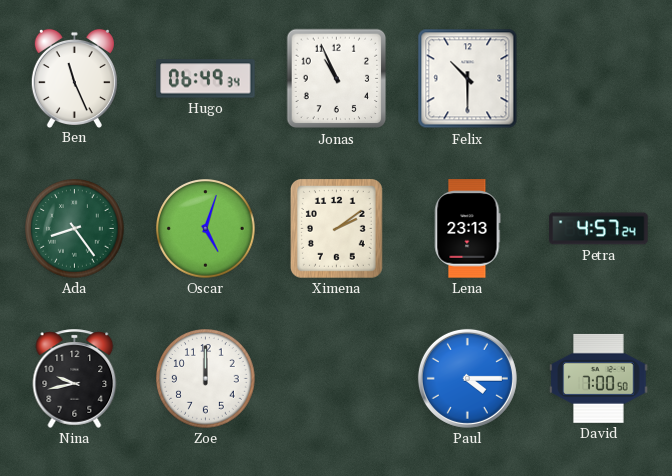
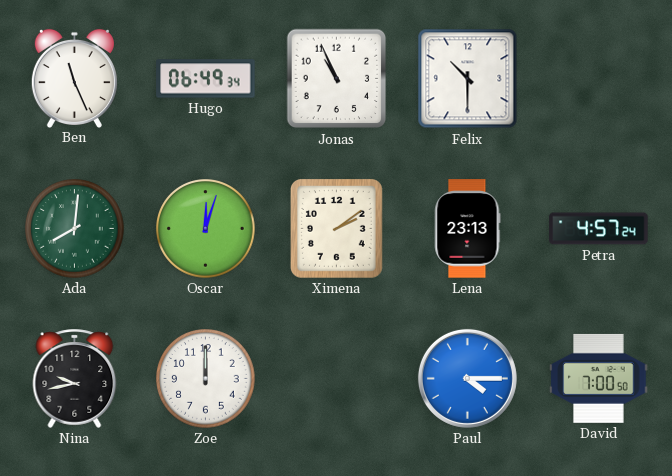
Ada: 8:24 -> 8:01
Oscar: 5:03 -> 12:03
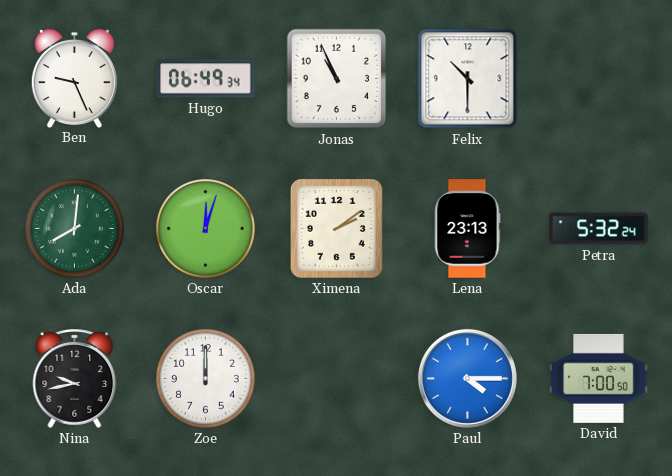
Ben: 11:26 -> 9:26
Petra: 4:57 -> 5:32
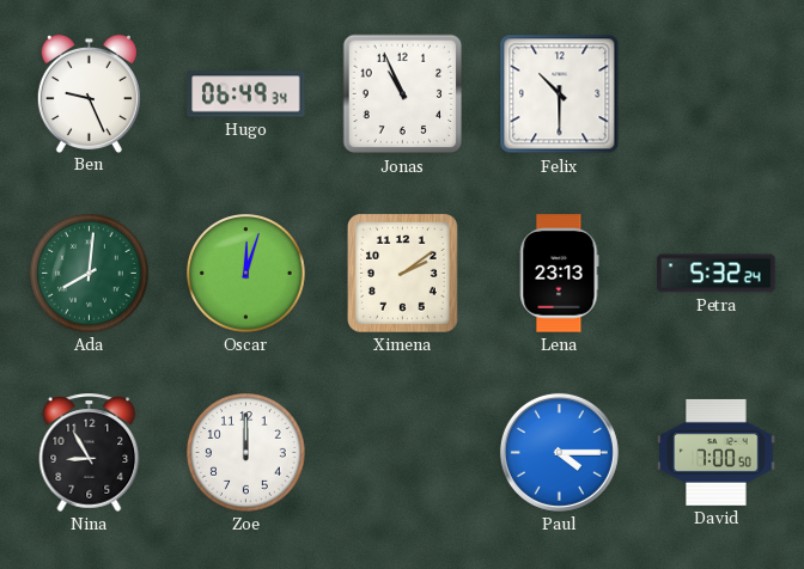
Nina: 9:43 -> 8:55
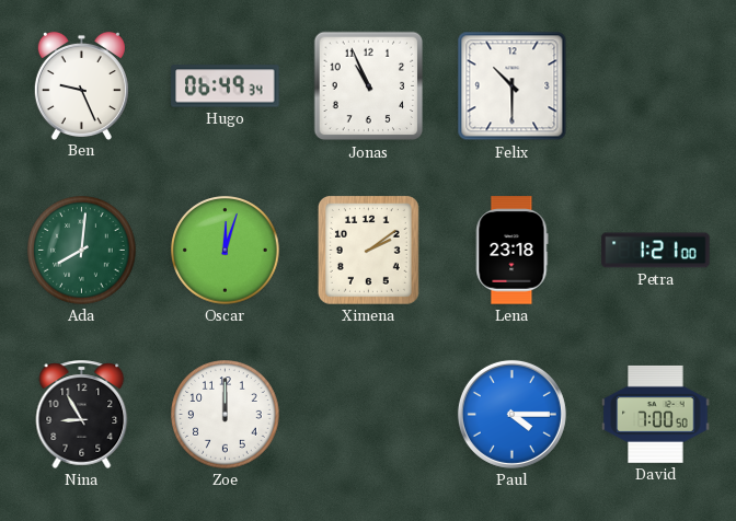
Lena: 23:13 -> 23:18
Petra: 5:32 -> 1:21
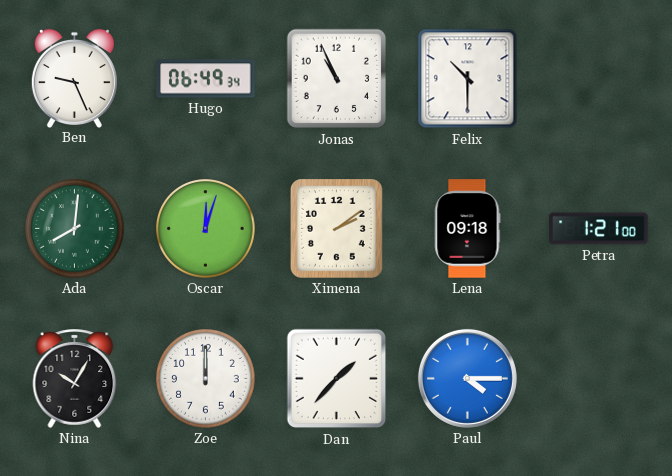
Lena: 23:18 -> 09:18
Nina: 8:55 -> 10:05
Dan: none -> 1:37
David: 7:00 -> none
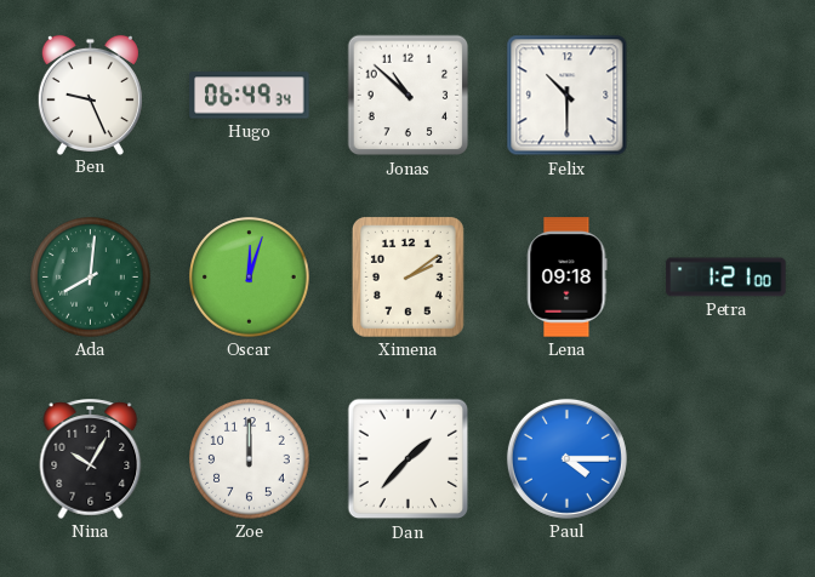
Jonas: 10:56 -> 10:52
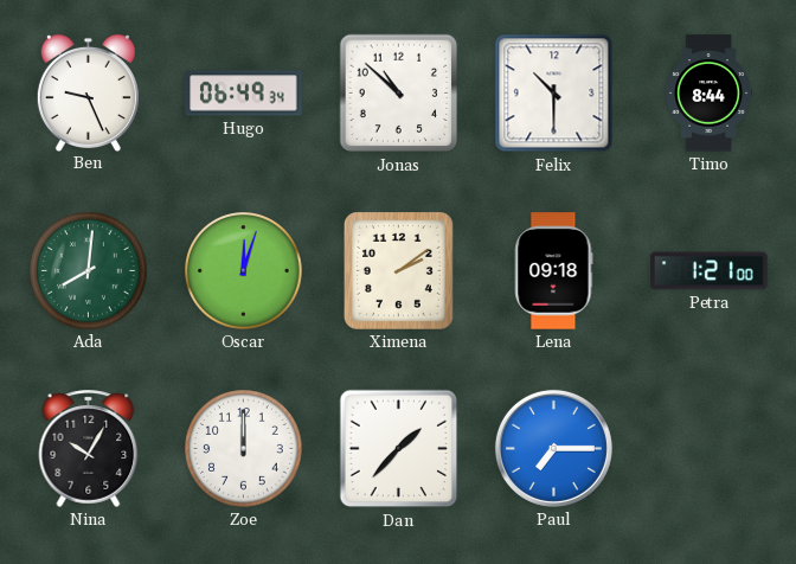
Timo: none -> 8:44
Paul: 4:15 -> 7:15
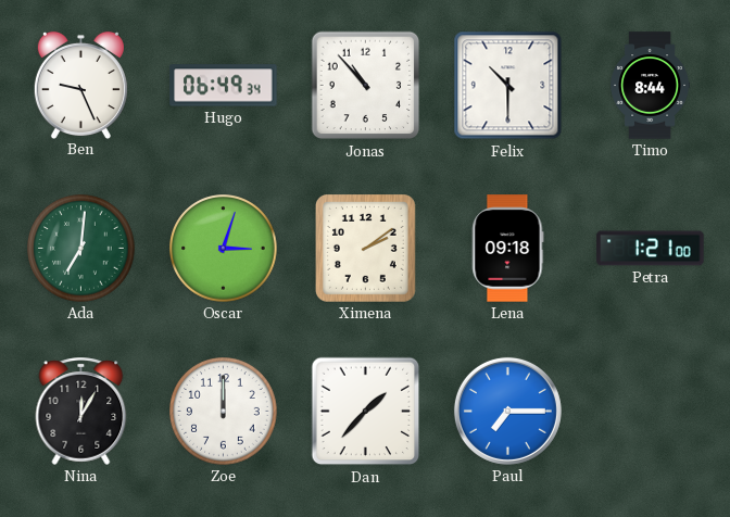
Jonas: 10:52 -> 10:53
Ada: 8:01 -> 7:01
Oscar: 12:03 -> 3:03
Nina: 10:05 -> 12:05
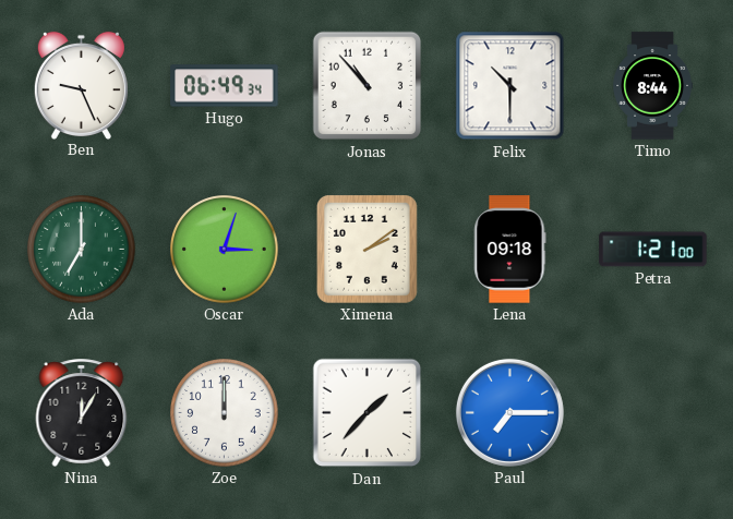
Ada: 7:01 -> 7:00
